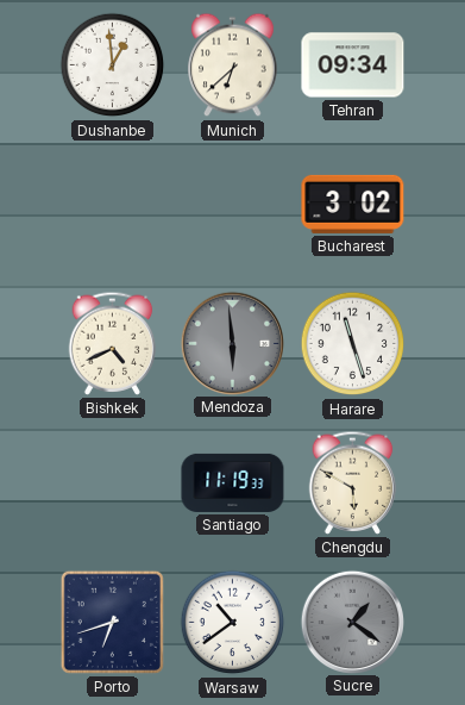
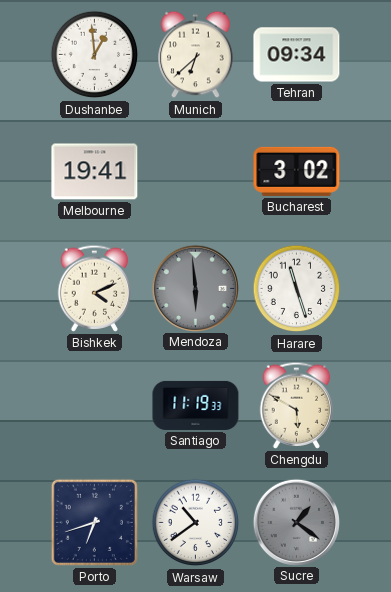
Melbourne: none -> 19:41
Bishkek: 4:41 -> 4:11
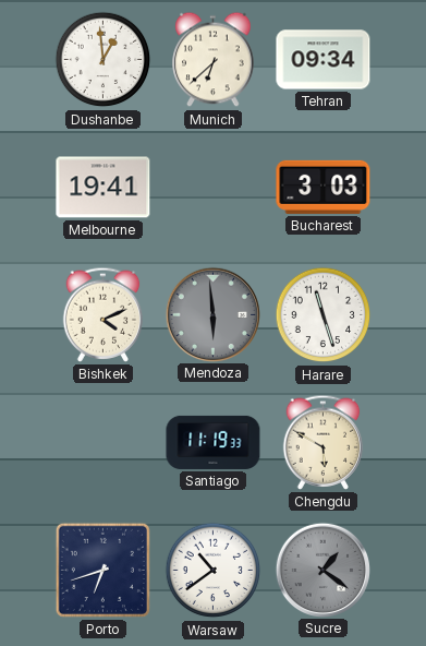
Bucharest: 3:02 -> 3:03
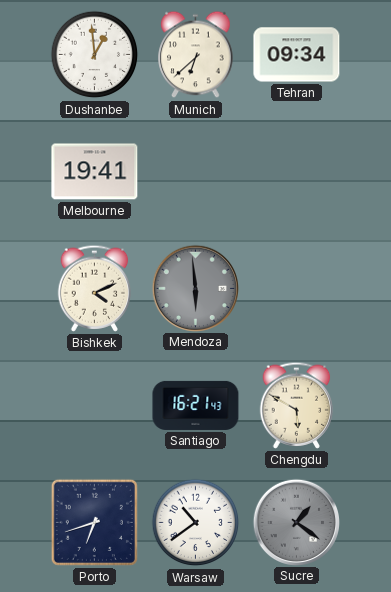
Bucharest: 3:03 -> none
Harare: 11:27 -> none
Santiago: 11:19 -> 16:21
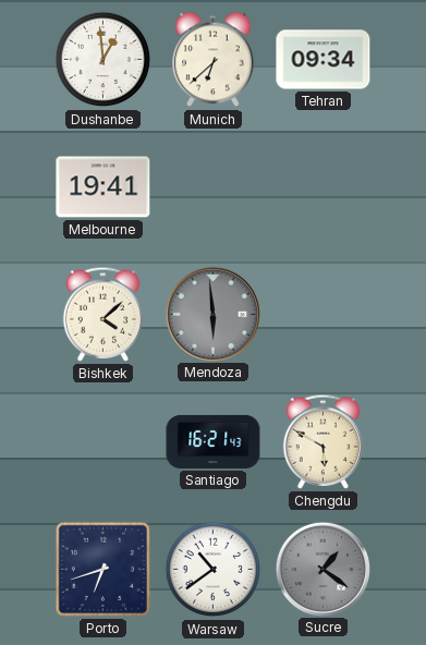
Bishkek: 4:11 -> 4:08
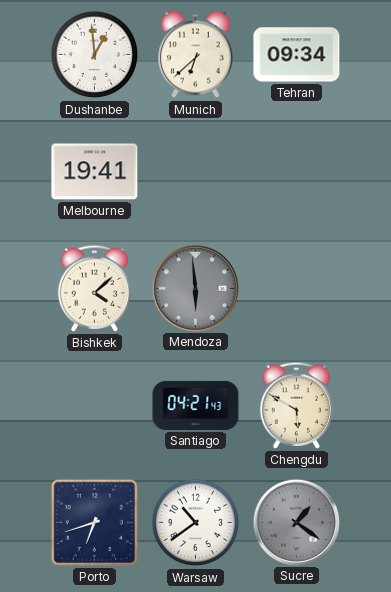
Santiago: 16:21 -> 04:21
